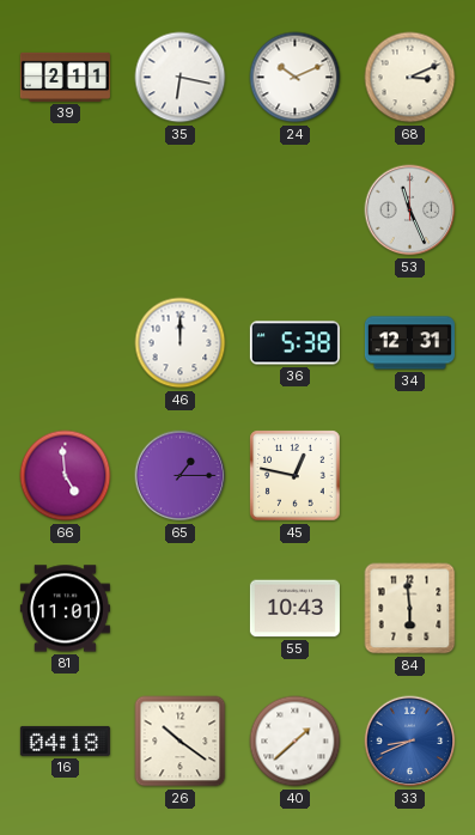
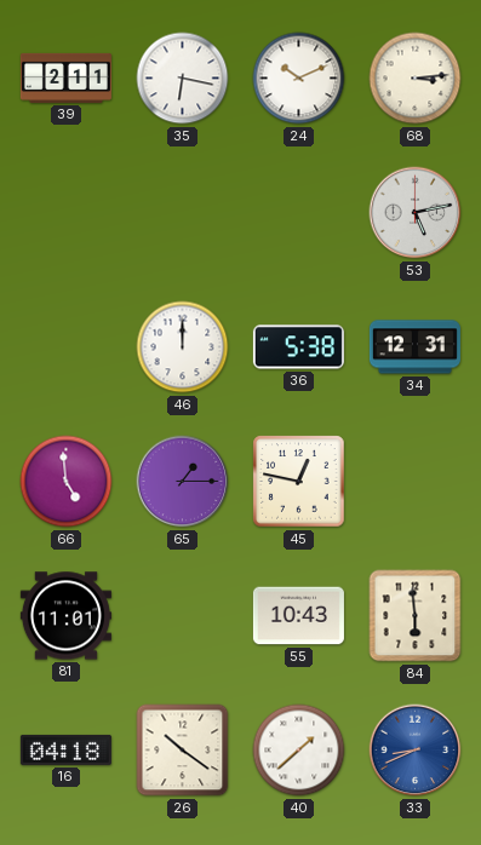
68: 3:11 -> 3:14
53: 11:26 -> 5:13
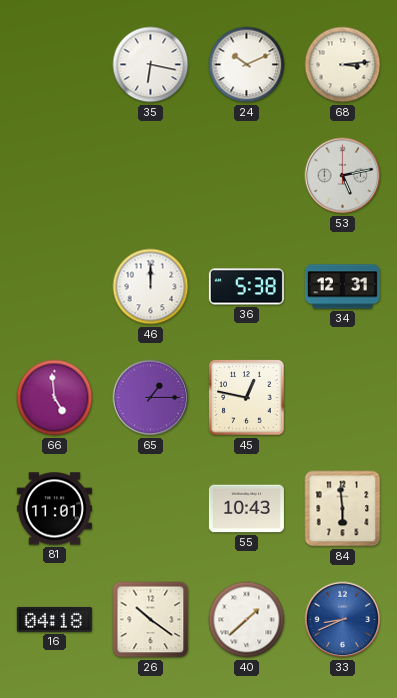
39: 2:11 -> none
